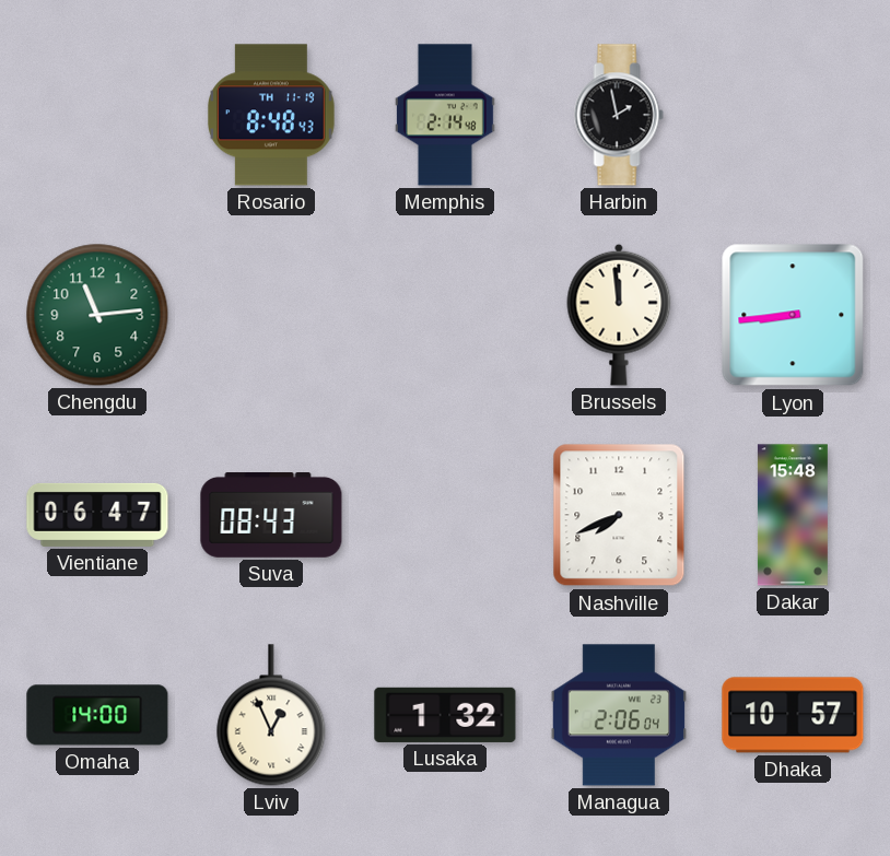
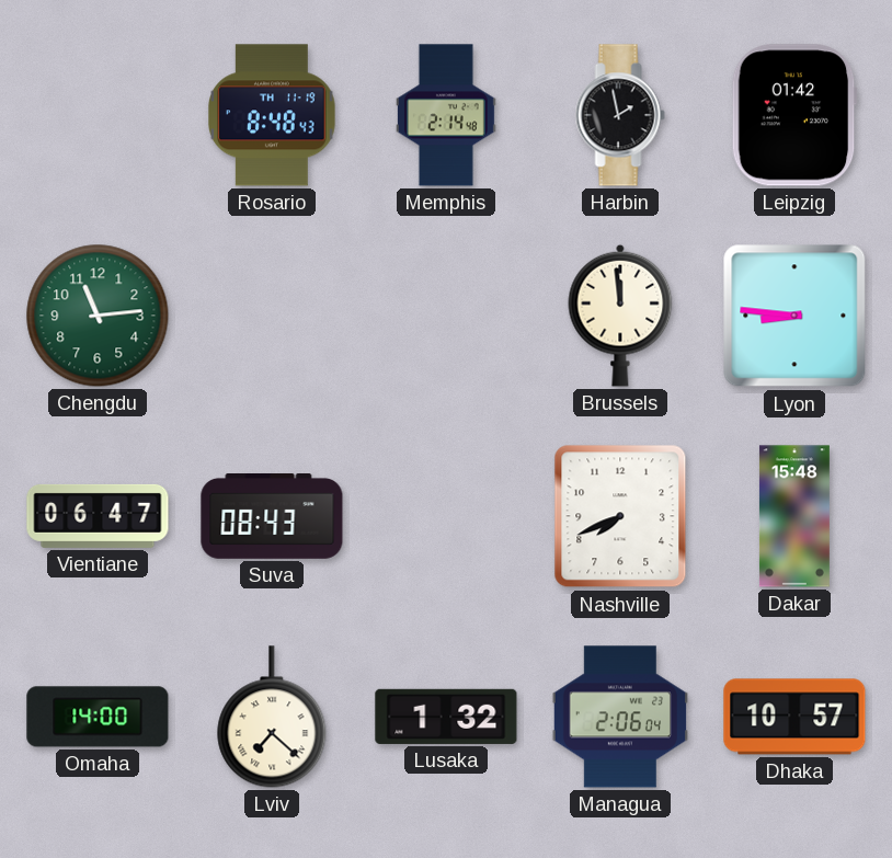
Leipzig: none -> 01:42
Lyon: 8:44 -> 8:46
Lviv: 12:56 -> 7:22
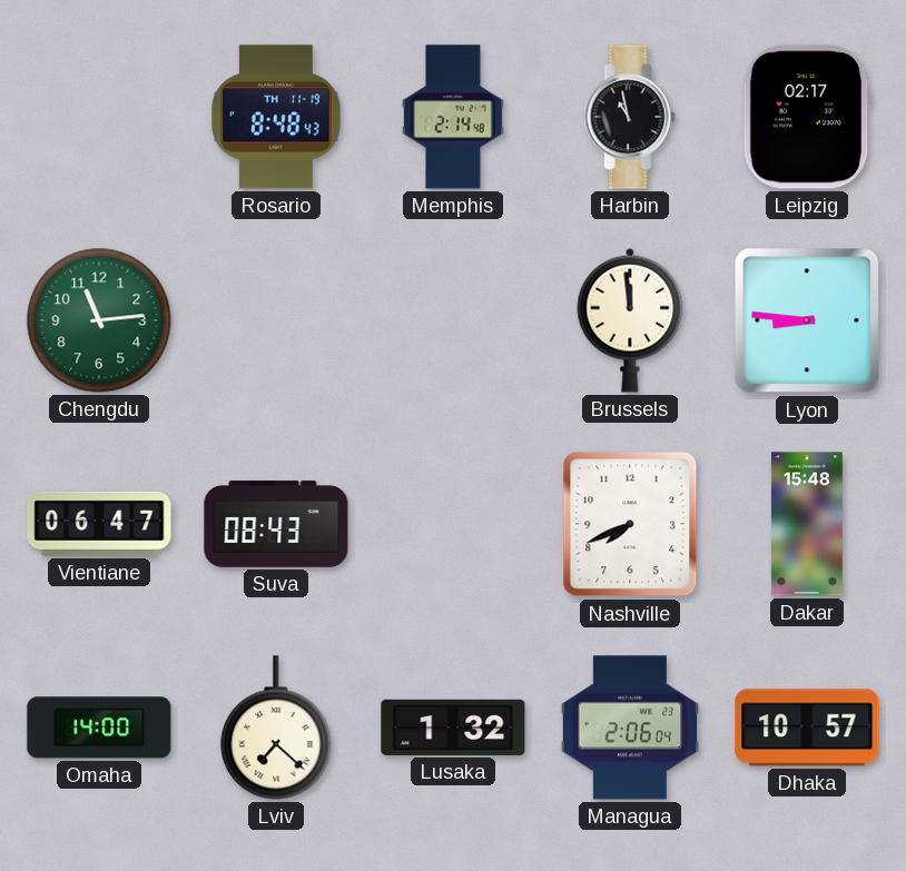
Harbin: 1:58 -> 10:58
Leipzig: 01:42 -> 02:17
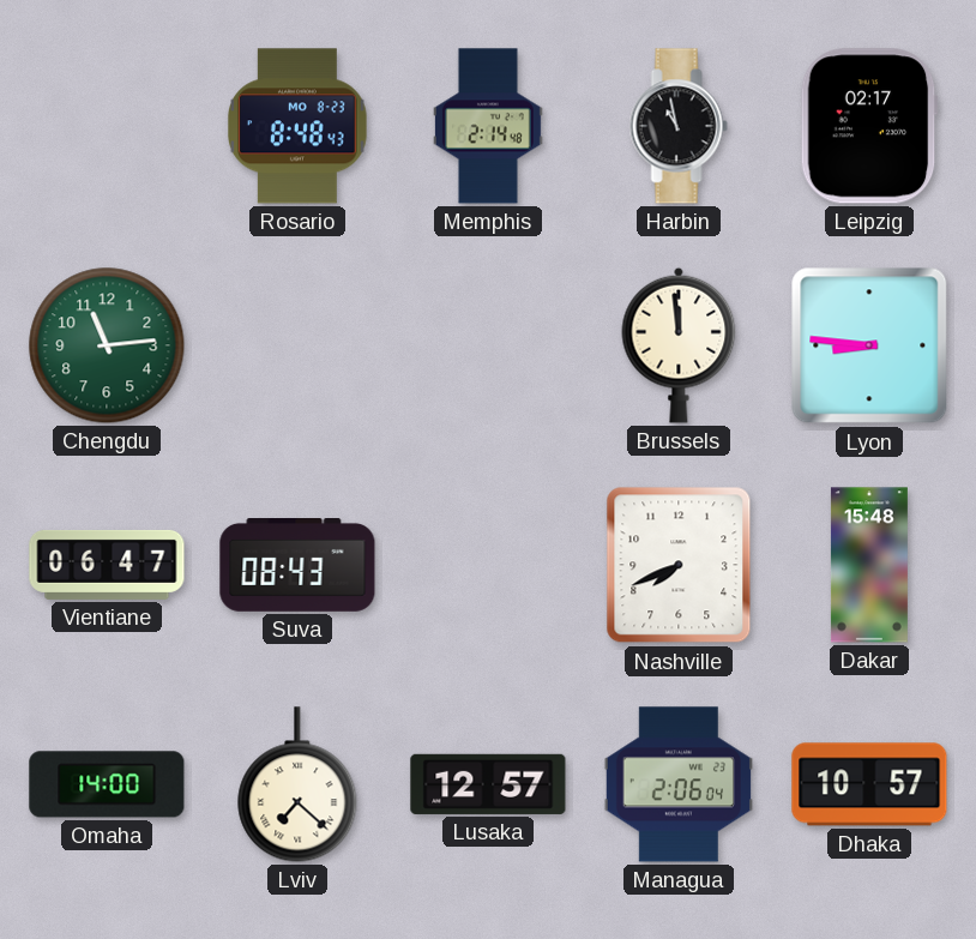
Rosario date: TH 11-19 -> MO 8-23
Lusaka: 1:32 -> 12:57
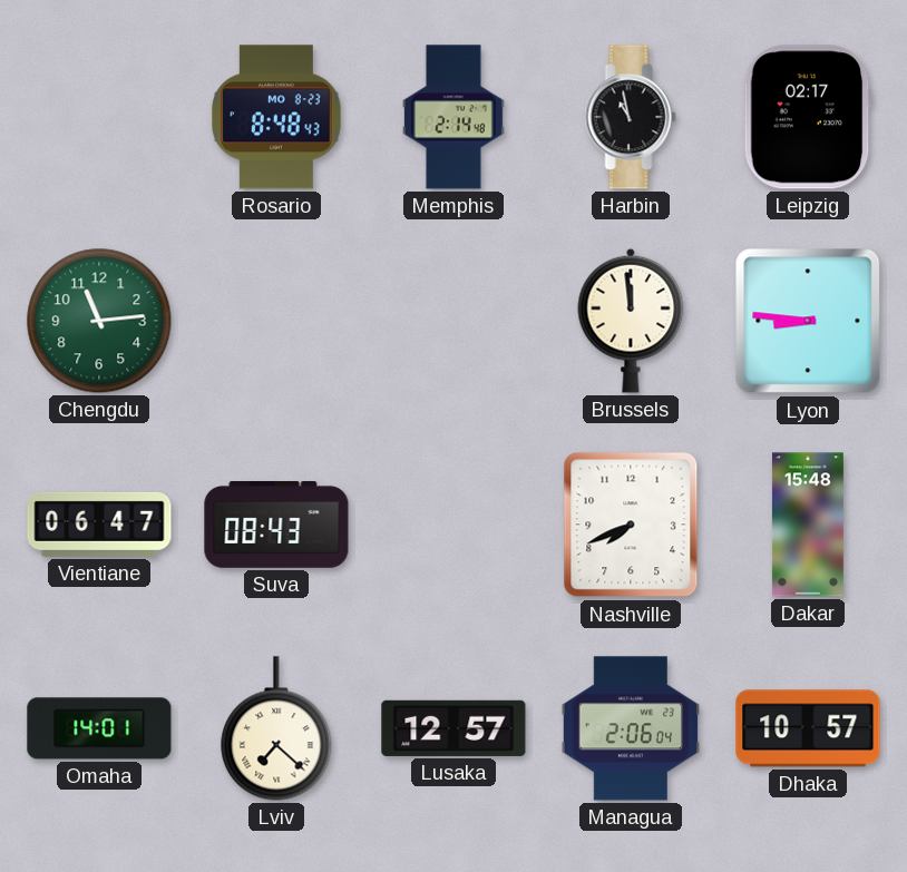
Omaha: 14:00 -> 14:01
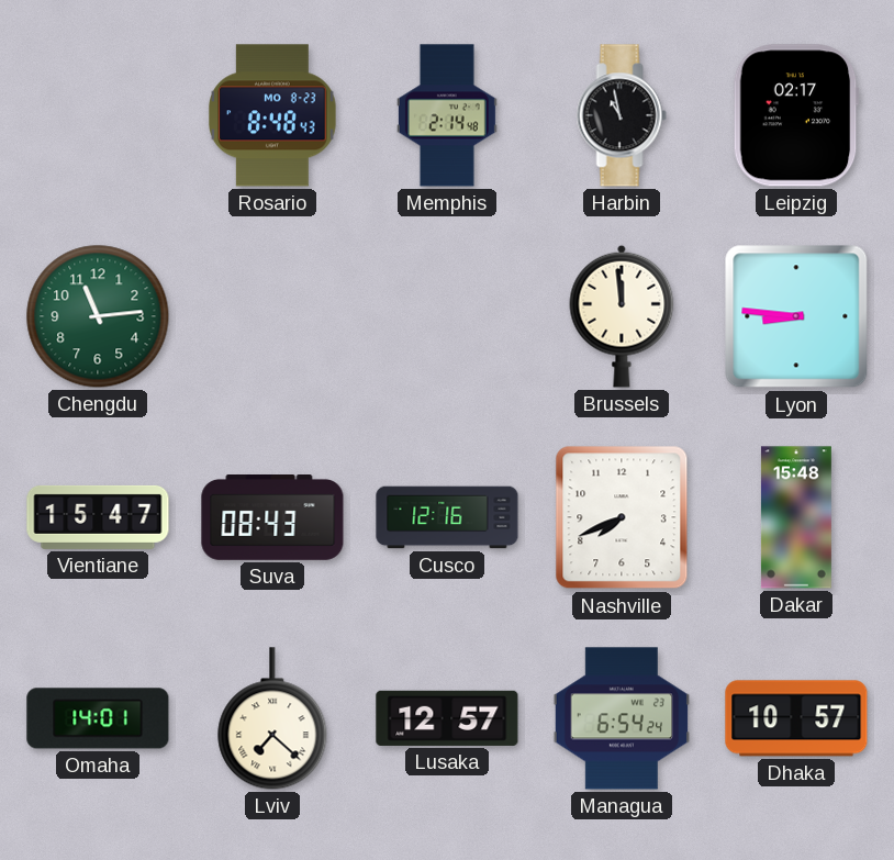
Vientiane: 06:47 -> 15:47
Cusco: none -> 12:16
Managua: 2:06 -> 6:54
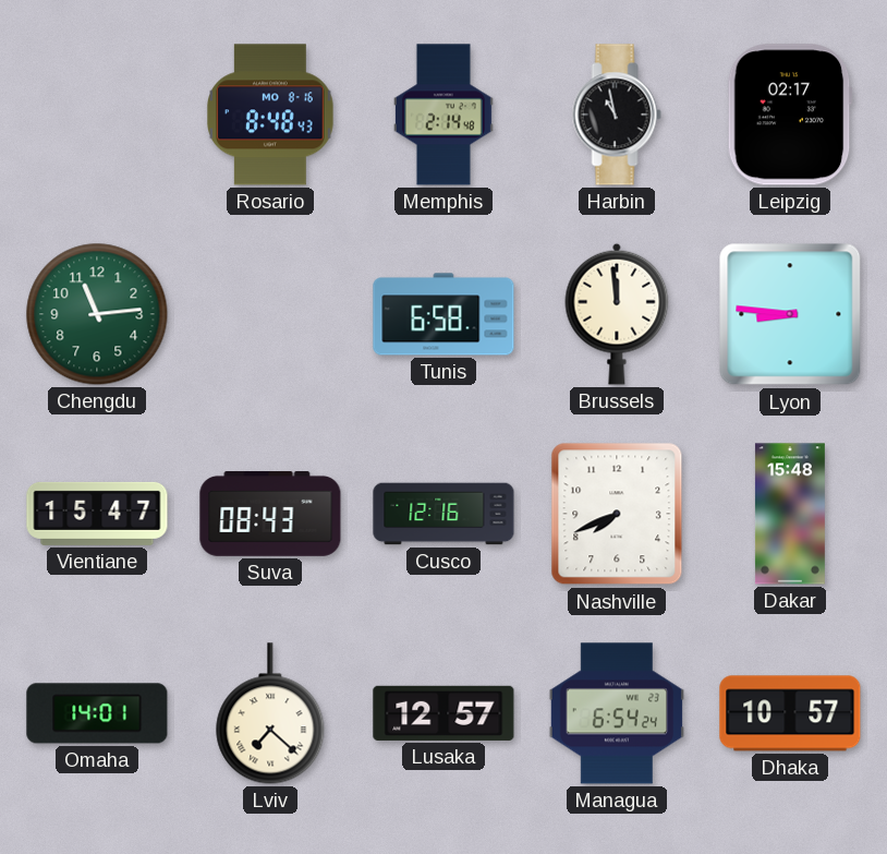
Rosario date: MO 8-23 -> MO 8-16
Tunis: none -> 6:58
